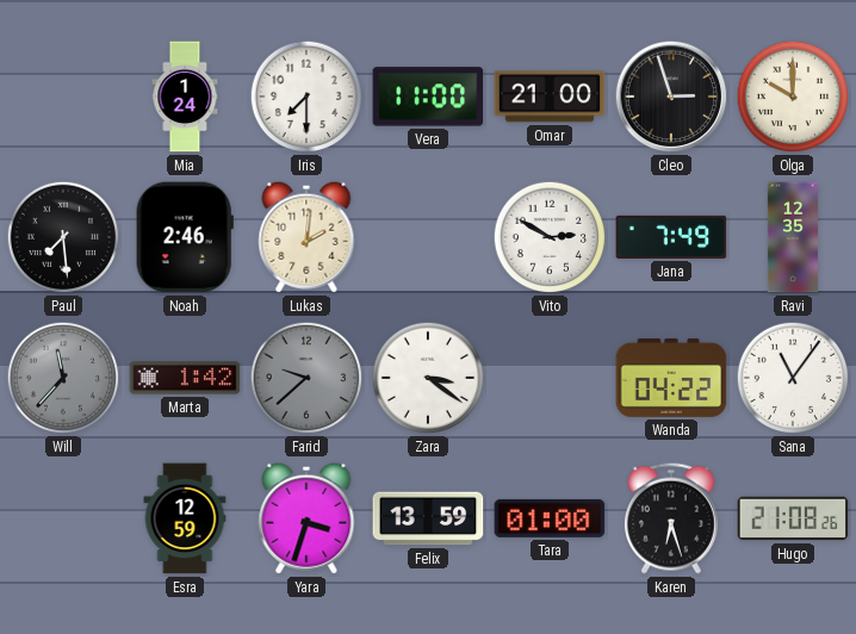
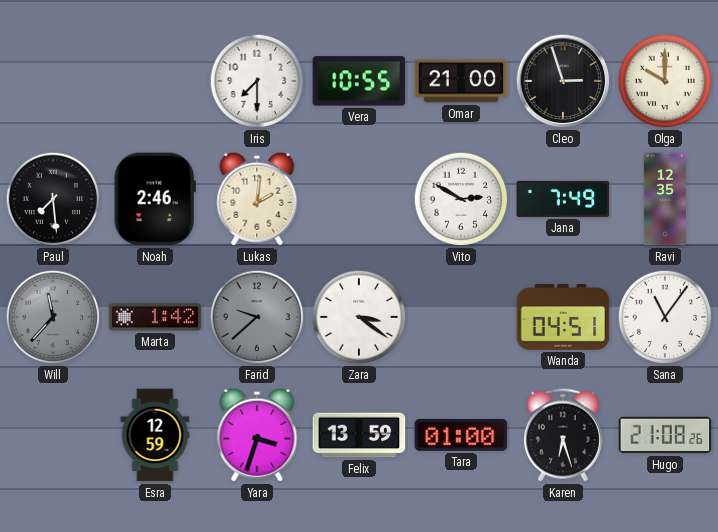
Mia: 1:24 -> none
Vera: 11:00 -> 10:55
Wanda: 04:22 -> 04:51
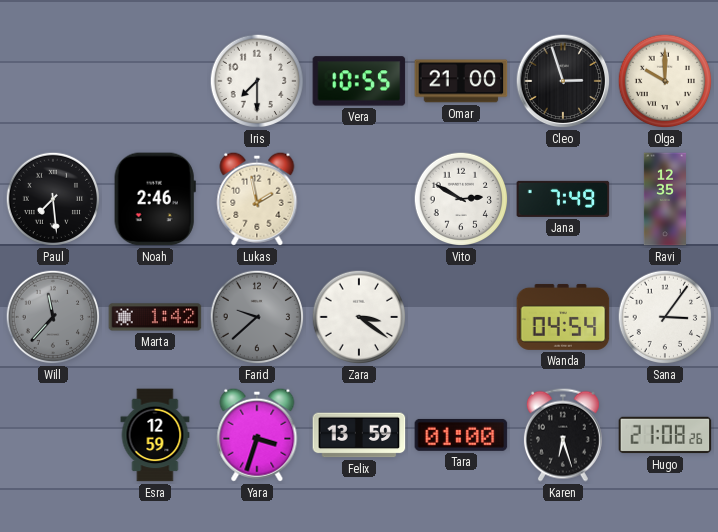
Lukas: 2:01 -> 1:58
Wanda: 04:51 -> 04:54
Sana: 11:06 -> 3:06
